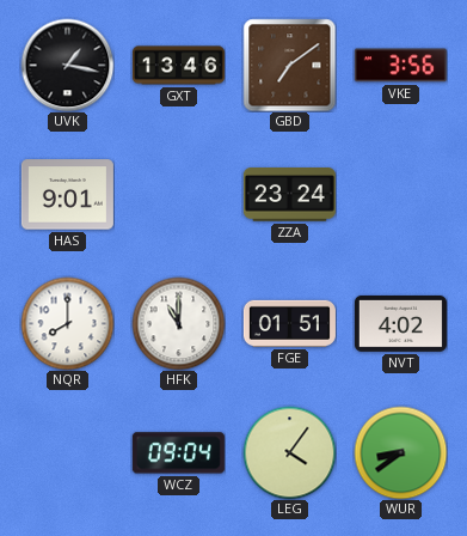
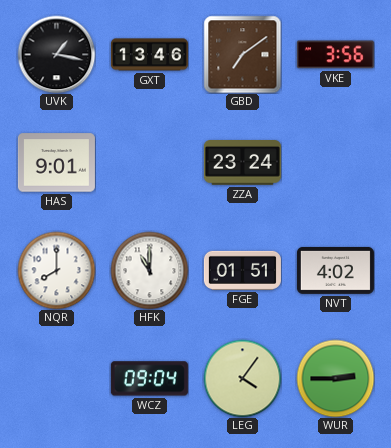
WUR: 8:39 -> 2:45
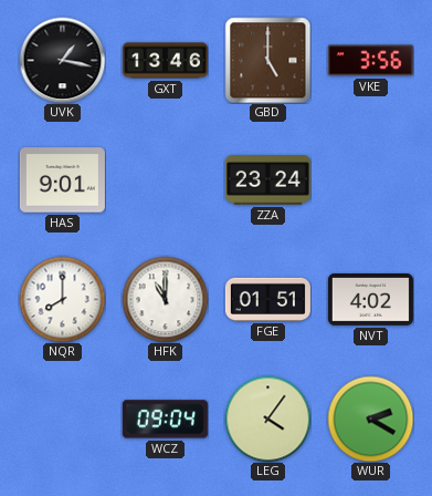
GBD: 7:09 -> 5:00
WUR: 2:45 -> 2:20
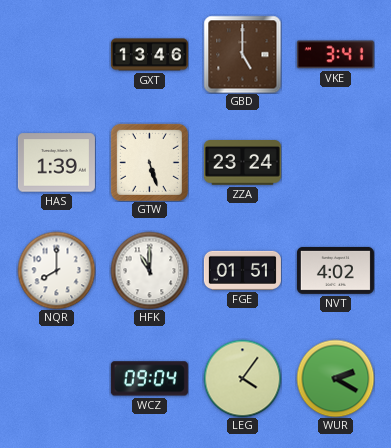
UVK: 1:17 -> none
VKE: 3:56 -> 3:41
HAS: 9:01 -> 1:39
GTW: none -> 5:27
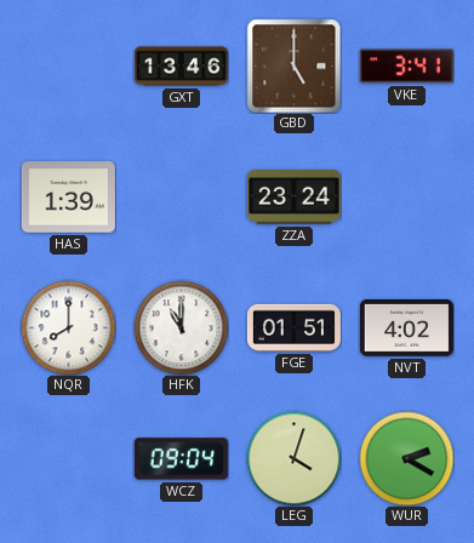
GTW: 5:27 -> none
LEG: 4:06 -> 4:03
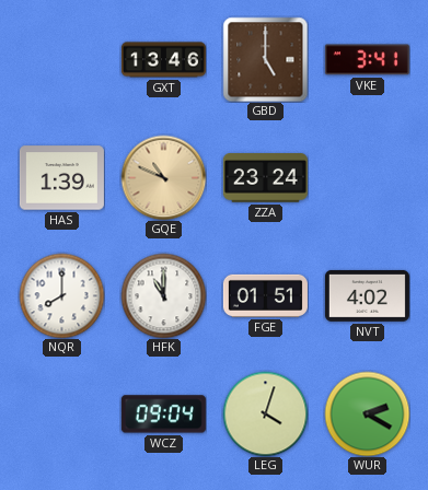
GQE: none -> 10:49
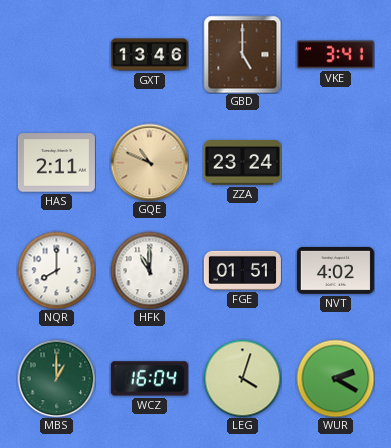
HAS: 1:39 -> 2:11
MBS: none -> 1:00
WCZ: 09:04 -> 16:04
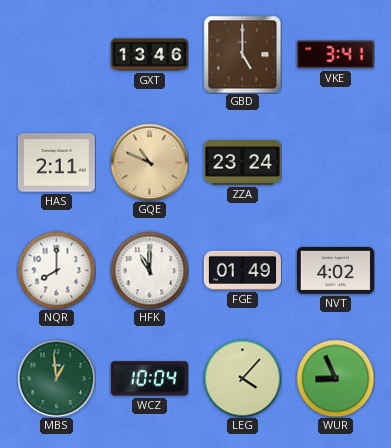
FGE: 01:51 -> 01:49
MBS: 1:00 -> 12:59
WCZ: 16:04 -> 10:04
LEG: 4:03 -> 4:07
WUR: 2:20 -> 8:56
